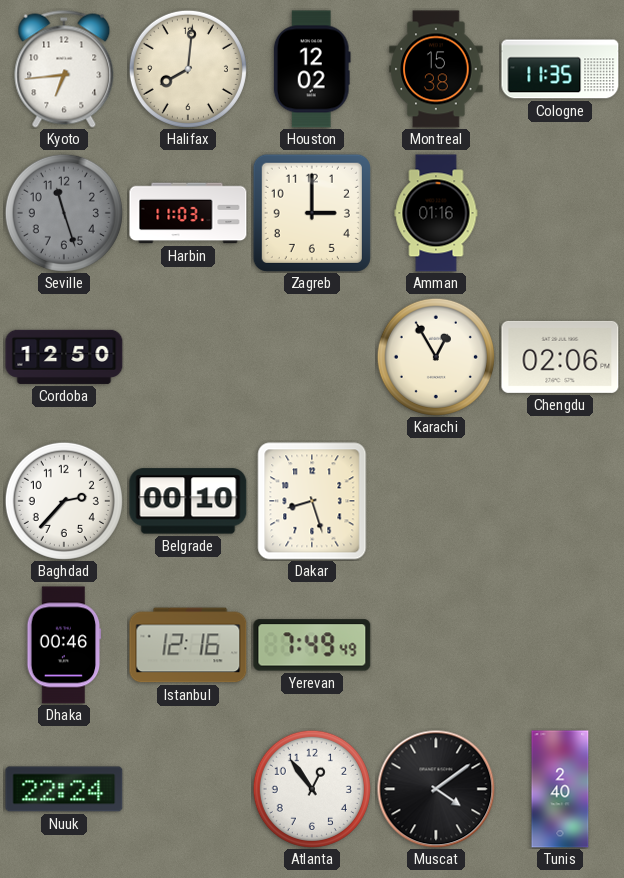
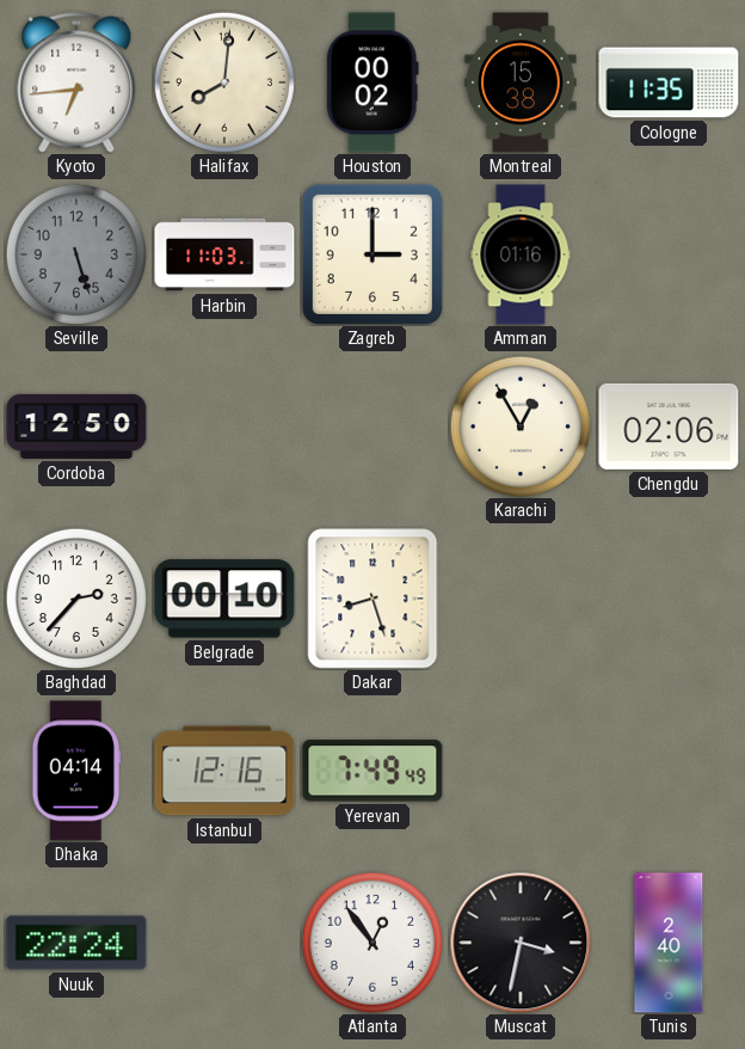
Houston: 12:02 -> 00:02
Seville: 11:27 -> 5:27
Dhaka: 00:46 -> 04:14
Muscat: 4:09 -> 3:32
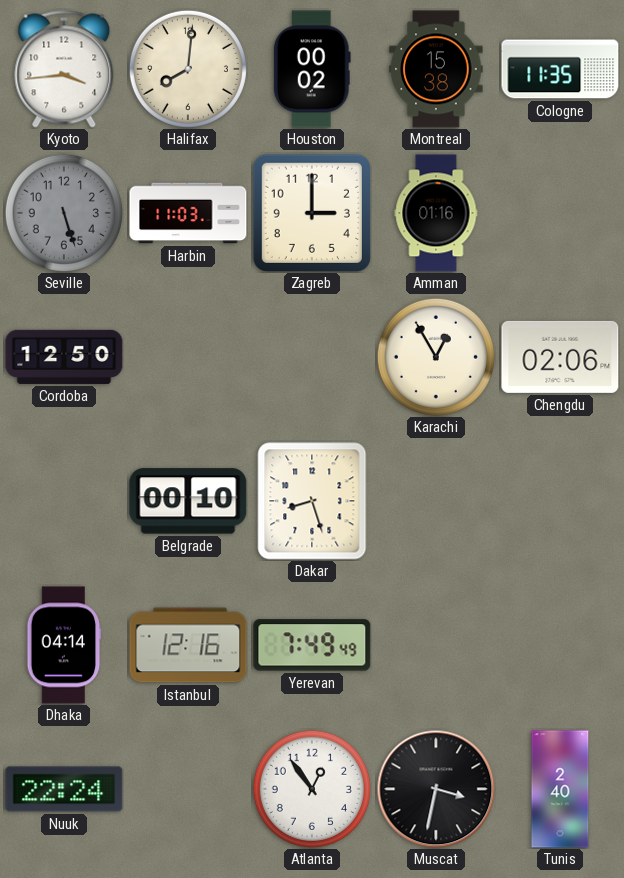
Kyoto: 6:44 -> 3:44
Baghdad: 2:37 -> none
